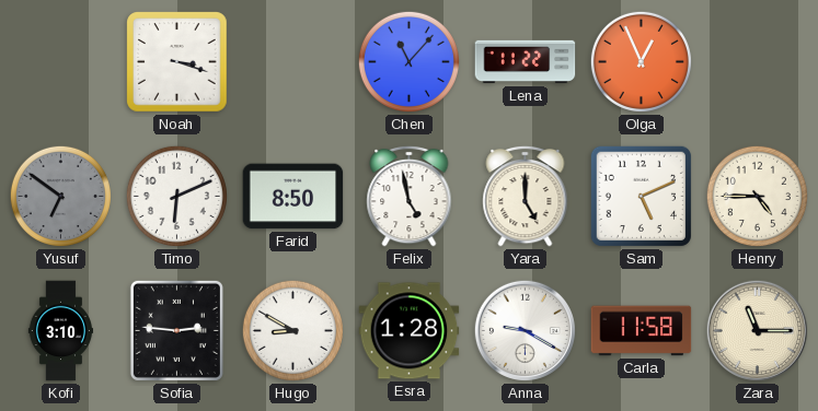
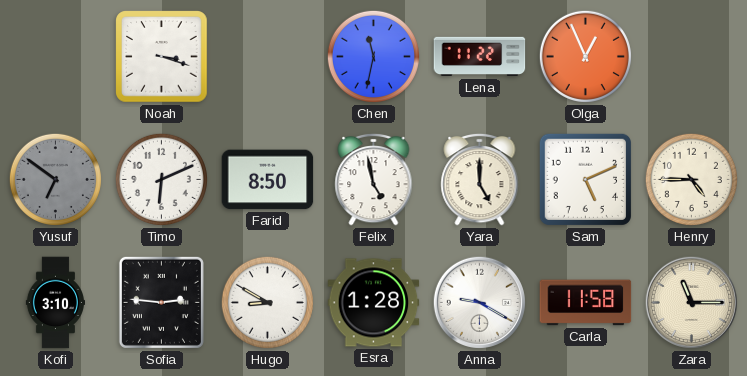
Chen: 11:07 -> 11:32
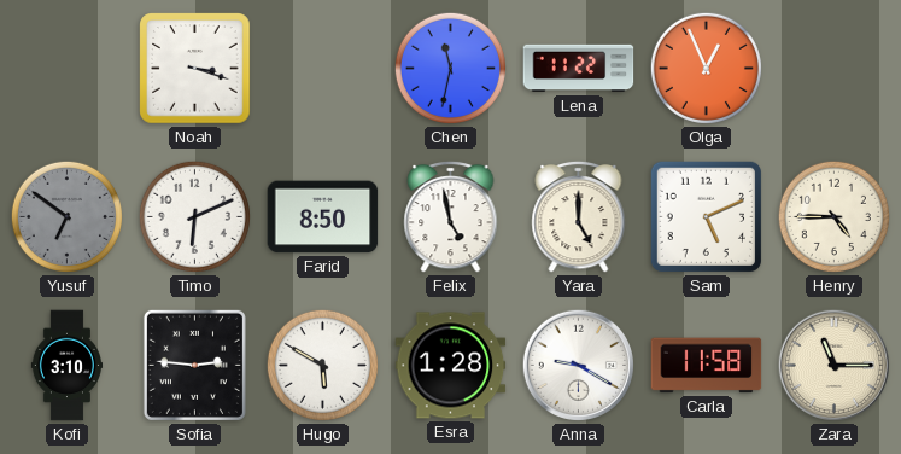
Hugo: 8:50 -> 5:50
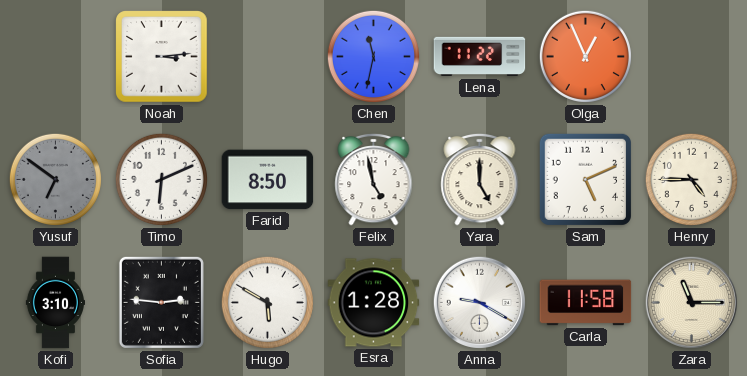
Noah: 3:18 -> 3:14
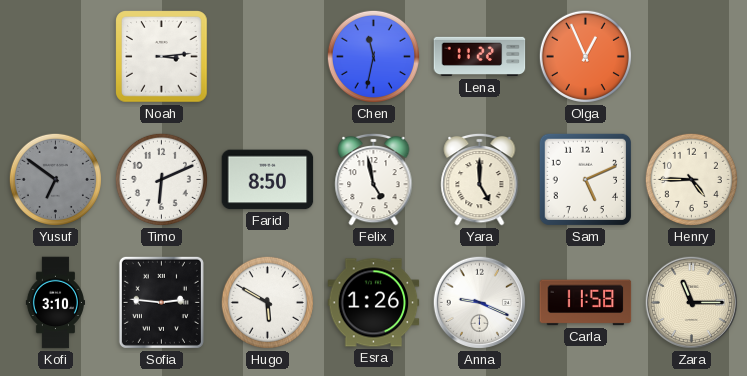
Esra: 1:28 -> 1:26
Anna: 9:20 -> 9:19
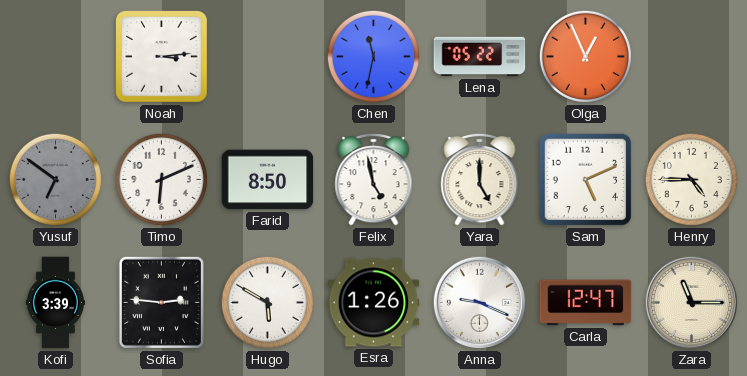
Lena: 11:22 -> 05:22
Kofi: 3:10 -> 3:39
Carla: 11:58 -> 12:47
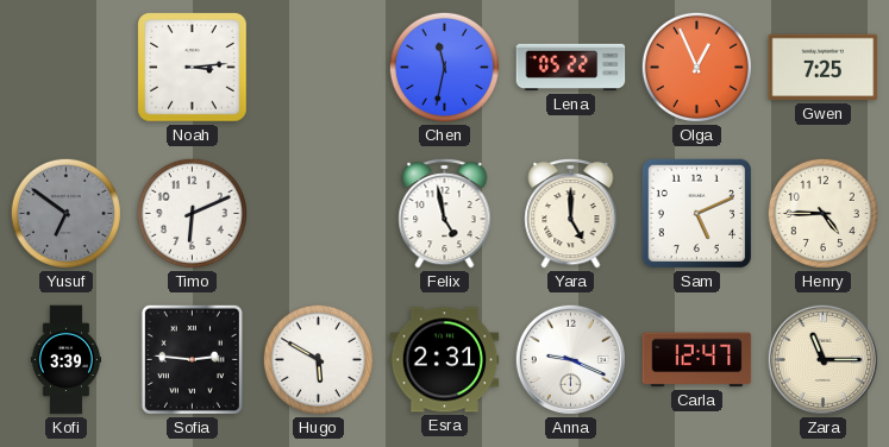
Gwen: none -> 7:25
Farid: 8:50 -> none
Esra: 1:26 -> 2:31
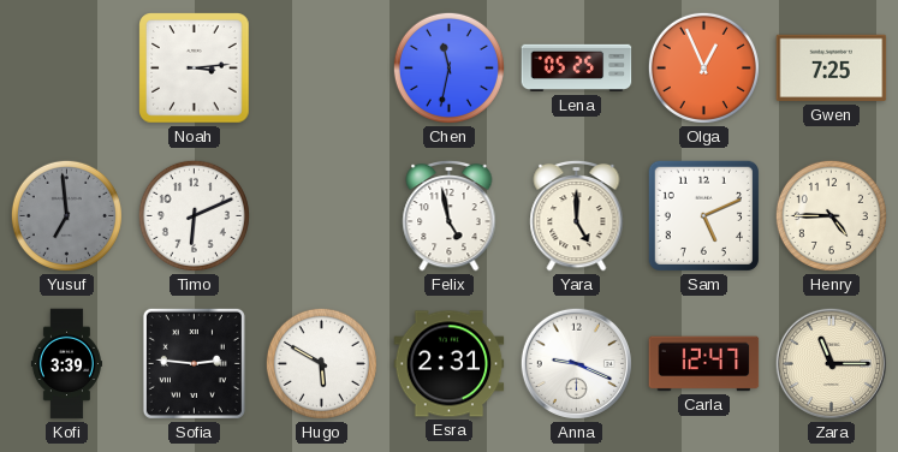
Lena: 05:22 -> 05:25
Yusuf: 6:51 -> 6:59
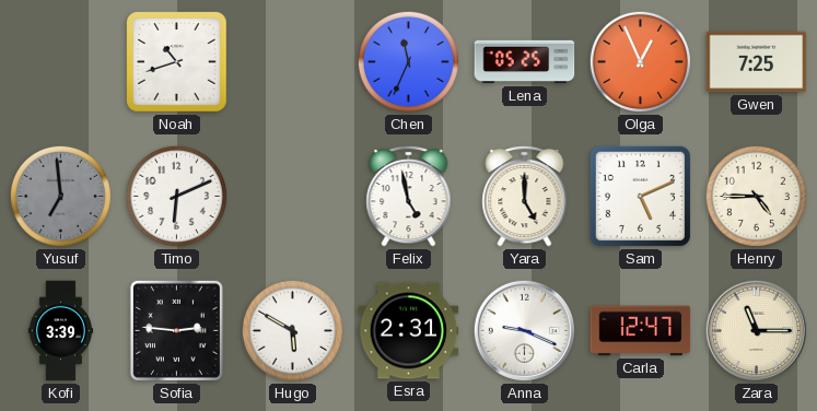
Noah: 3:14 -> 10:42
Chen: 11:32 -> 11:34
